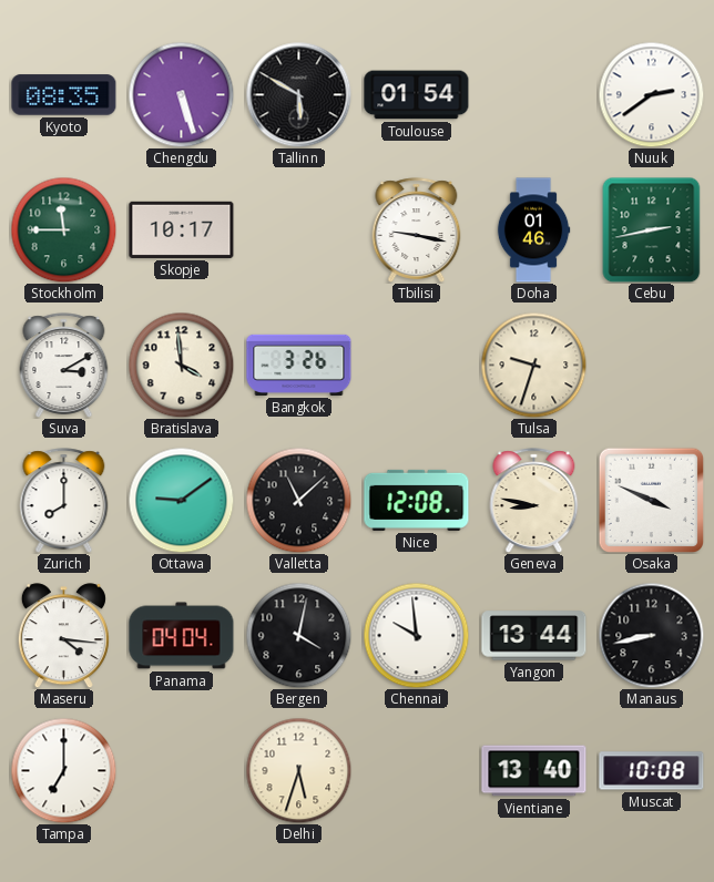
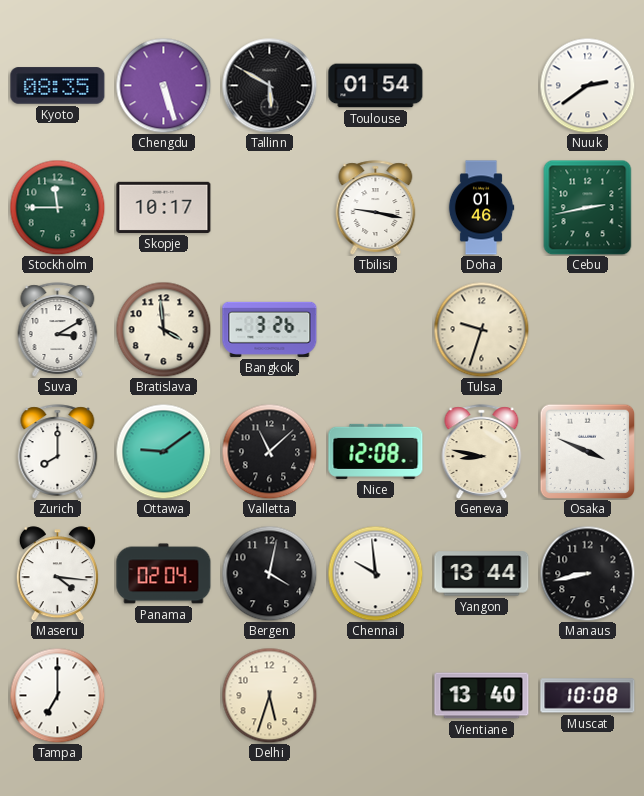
Panama: 04:04 -> 02:04
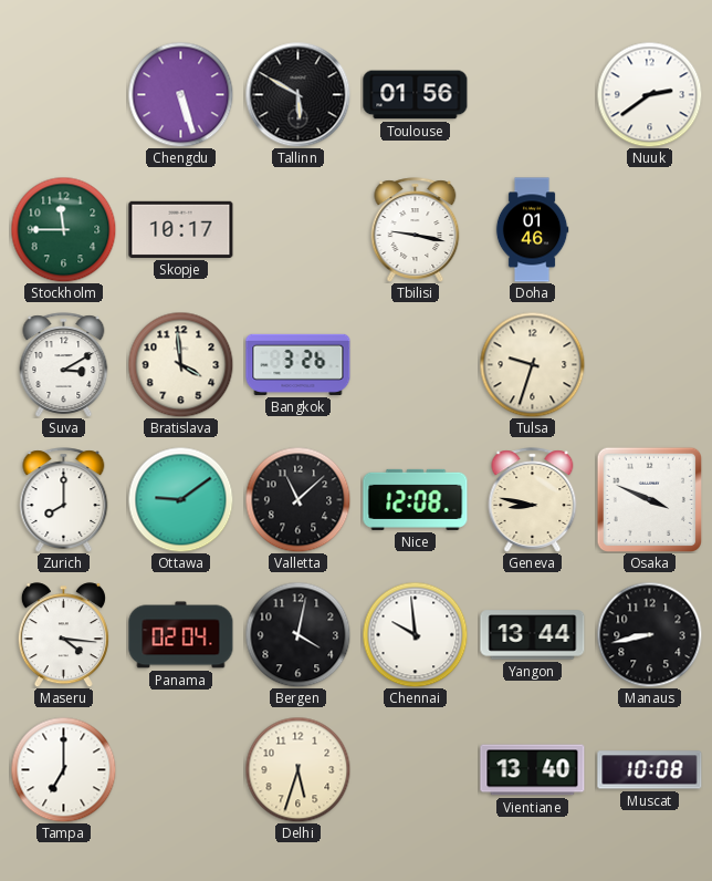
Kyoto: 08:35 -> none
Toulouse: 01:54 -> 01:56
Cebu: 2:43 -> none
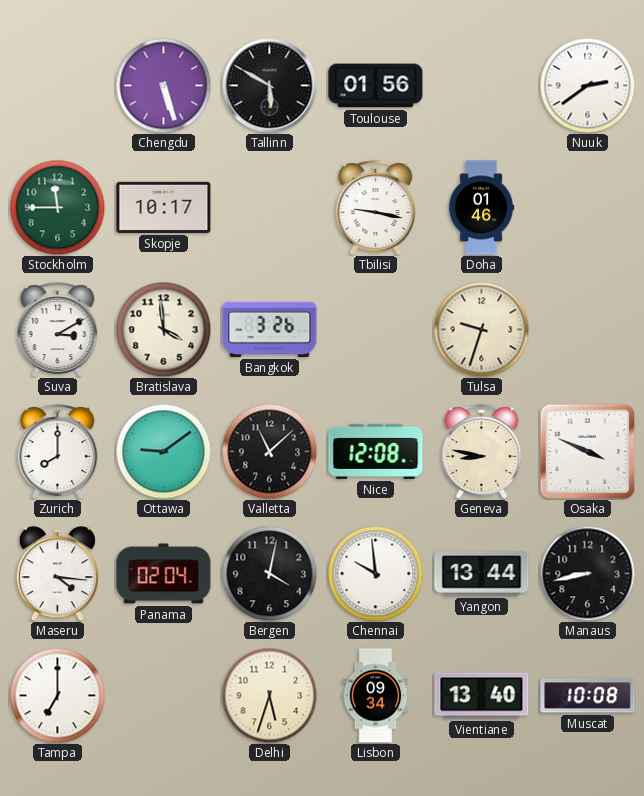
Lisbon: none -> 09:34
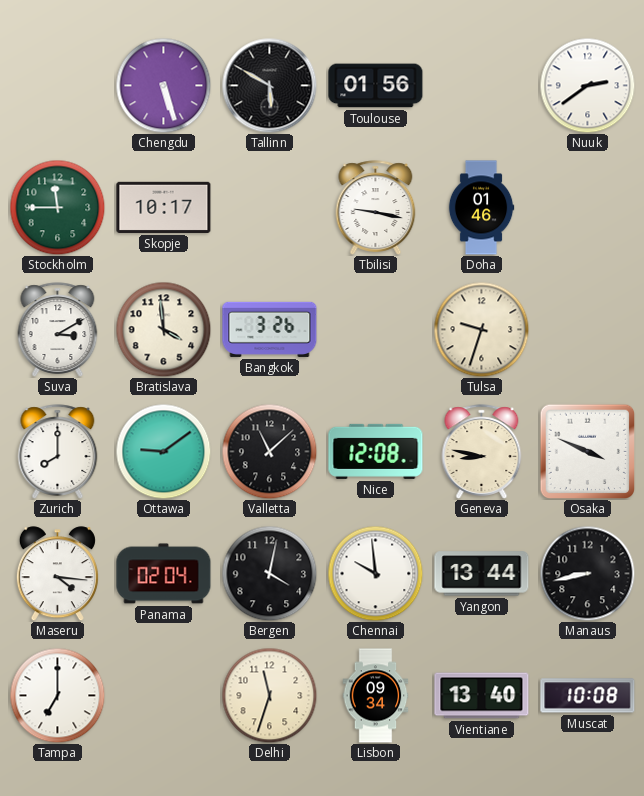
Delhi: 5:33 -> 11:33
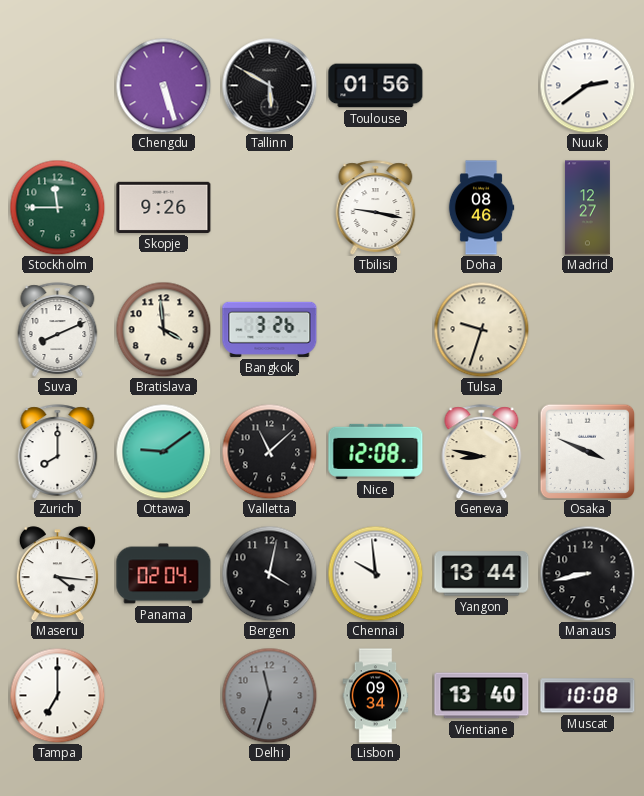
Skopje: 10:17 -> 9:26
Doha: 01:46 -> 08:46
Madrid: none -> 12:27
Suva: 3:10 -> 8:11
Delhi dial: cream -> grey
